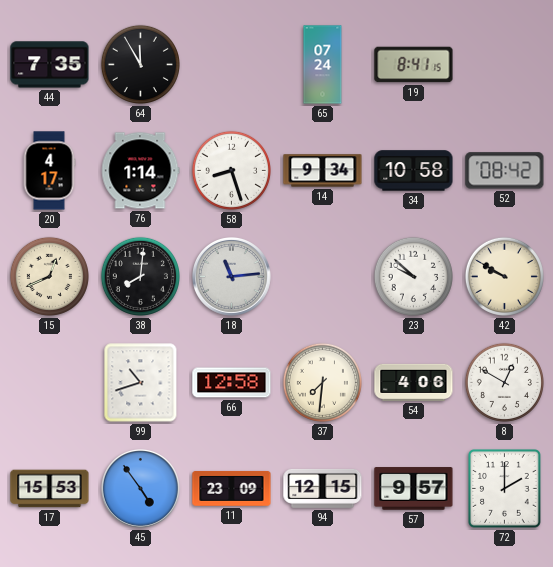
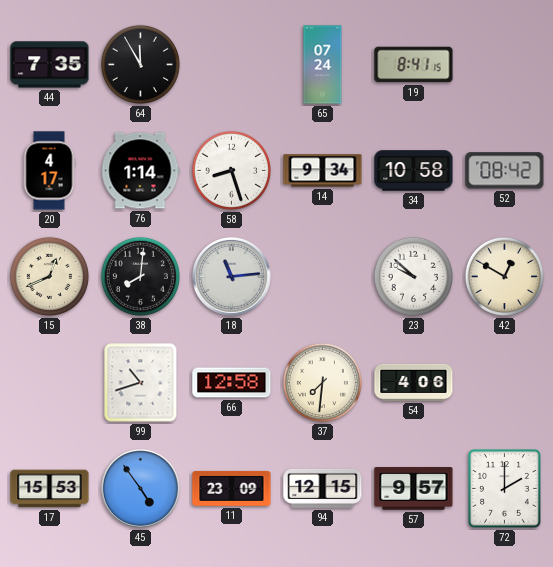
42: 9:50 -> 12:50
8: 12:50 -> none
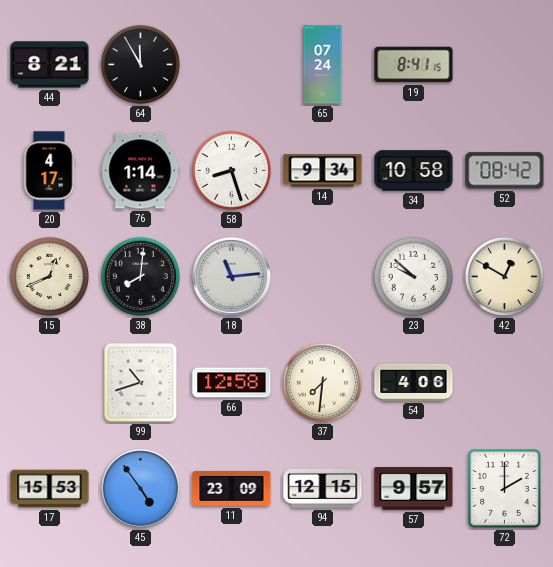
44: 7:35 -> 8:21
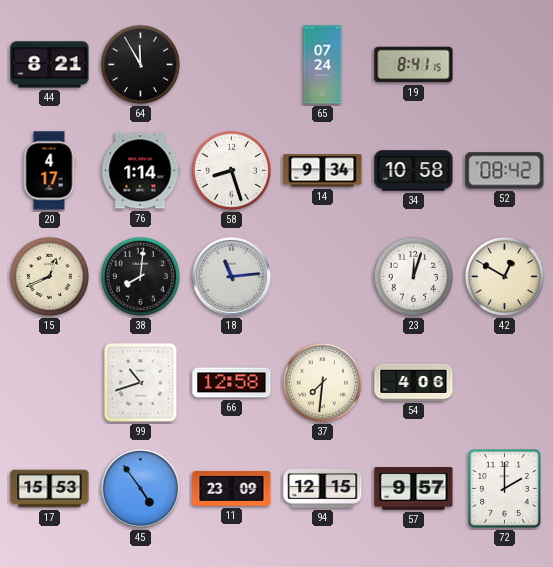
23: 9:52 -> 12:03
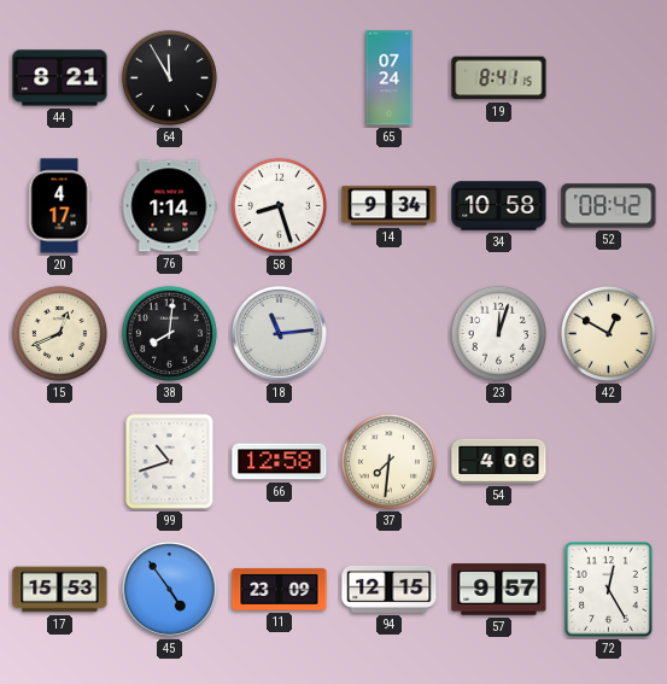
72: 2:00 -> 12:25
